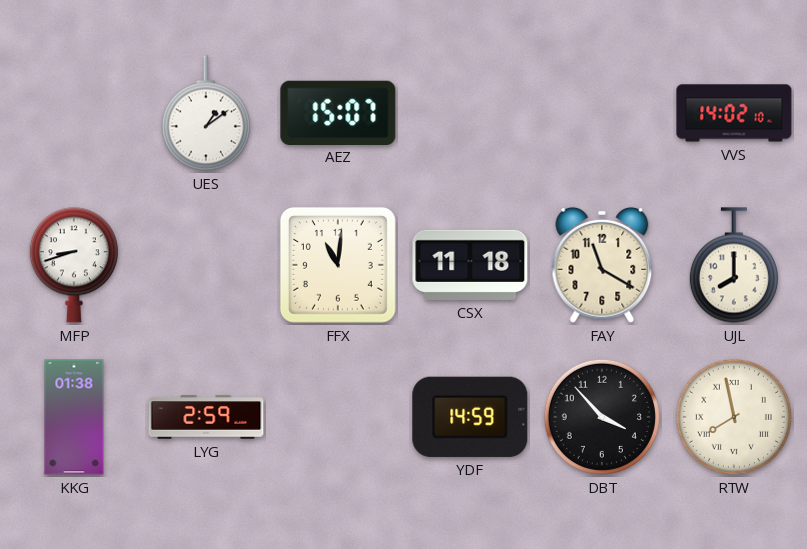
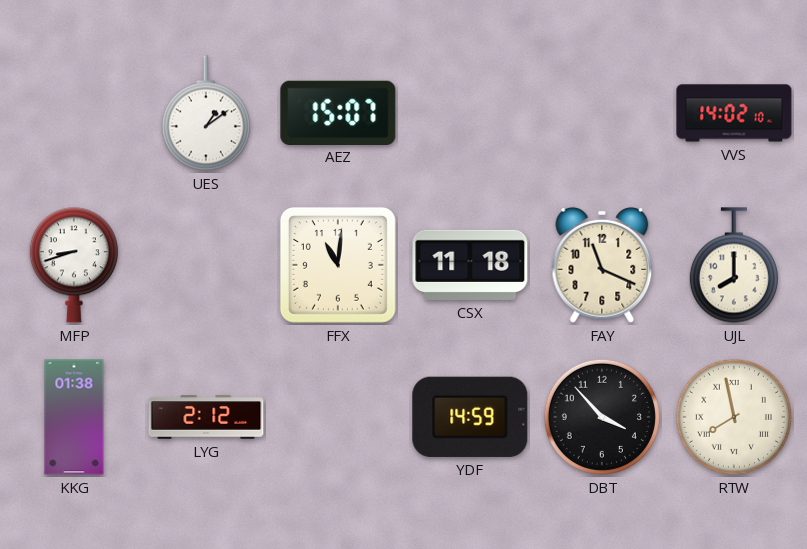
FAY: 11:20 -> 11:19
LYG: 2:59 -> 2:12
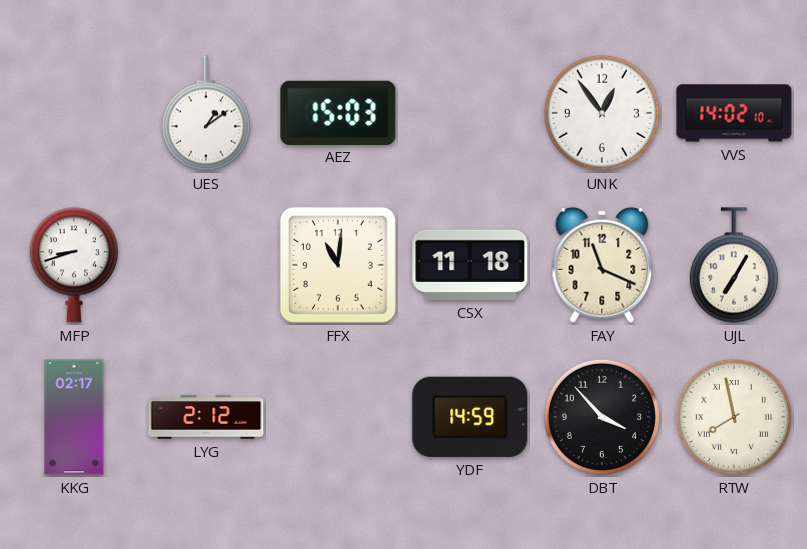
AEZ: 15:07 -> 15:03
UNK: none -> 12:54
UJL: 8:00 -> 7:05
KKG: 01:38 -> 02:17
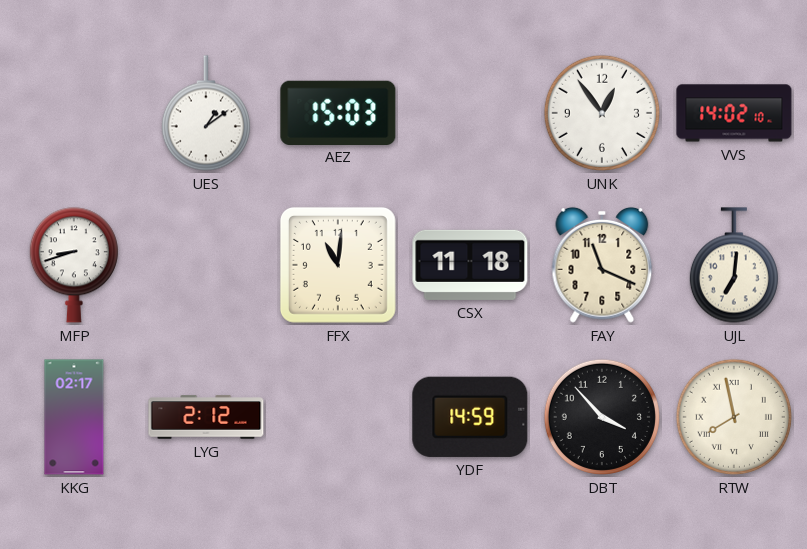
UJL: 7:05 -> 7:01
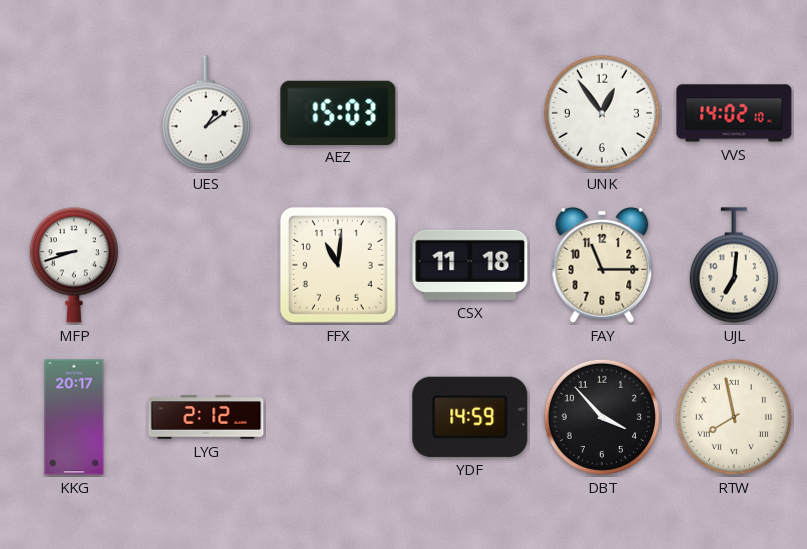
FAY: 11:19 -> 11:15
KKG: 02:17 -> 20:17
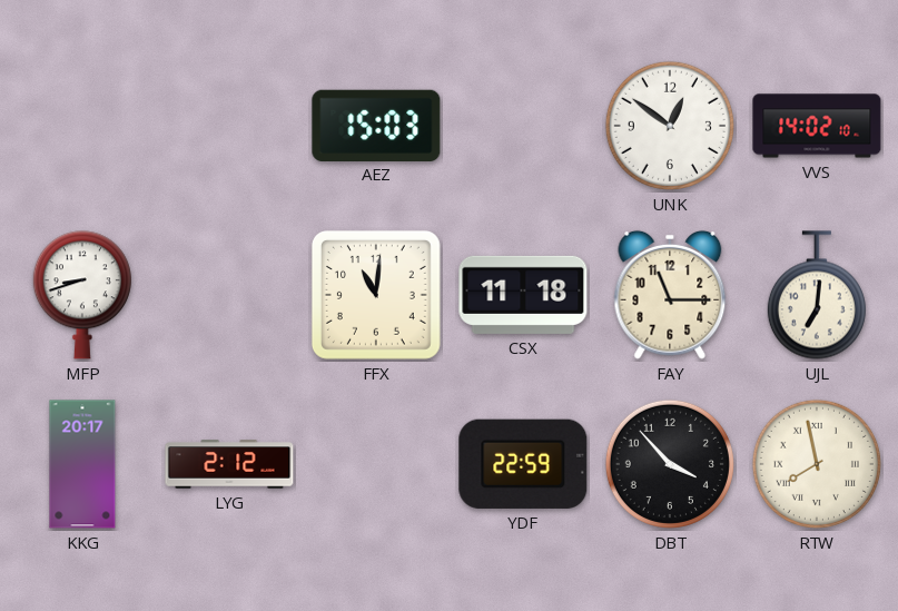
UES: 1:09 -> none
UNK: 12:54 -> 12:51
YDF: 14:59 -> 22:59
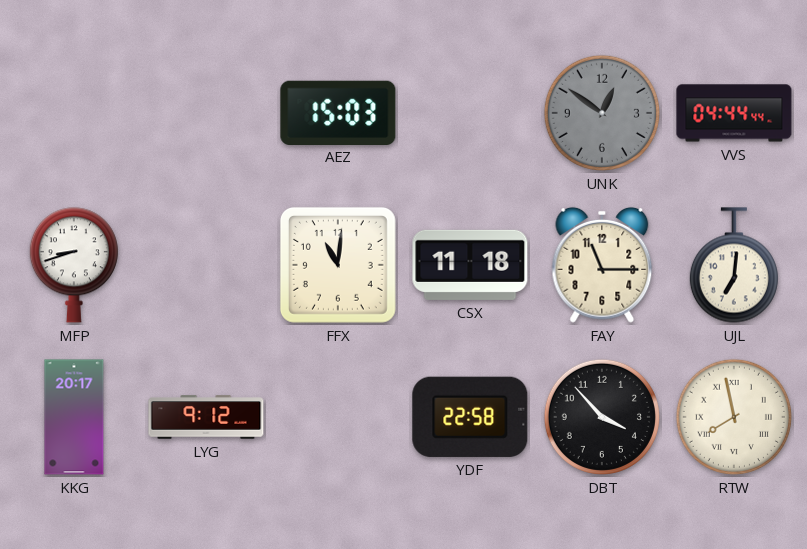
UNK dial: white -> grey
VVS: 14:02 -> 04:44
LYG: 2:12 -> 9:12
YDF: 22:59 -> 22:58
